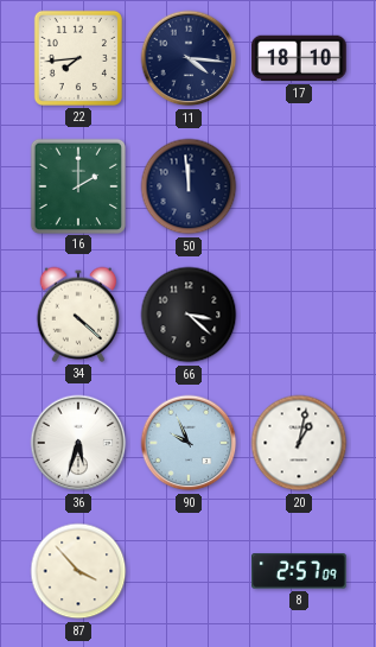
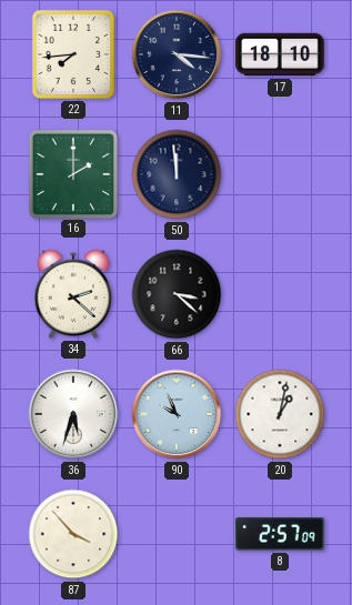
34: 4:22 -> 2:22
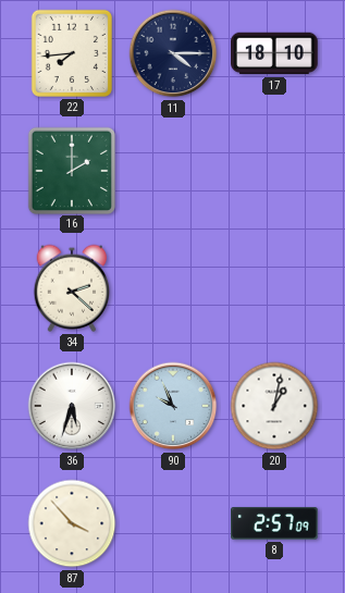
11: 4:16 -> 4:15
50: 11:59 -> none
66: 3:22 -> none
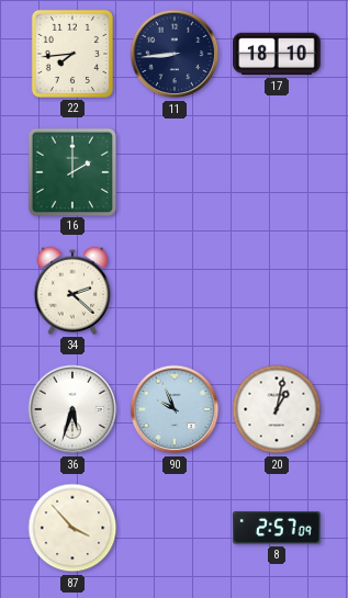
11: 4:15 -> 8:44
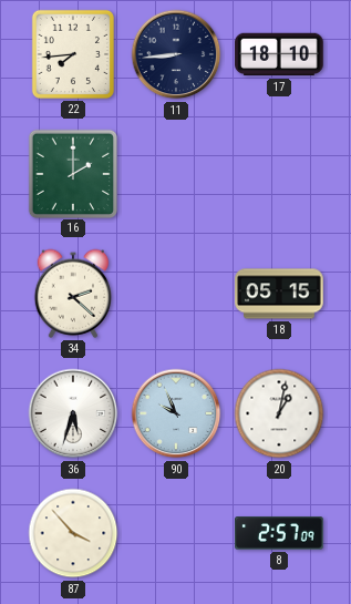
18: none -> 05:15
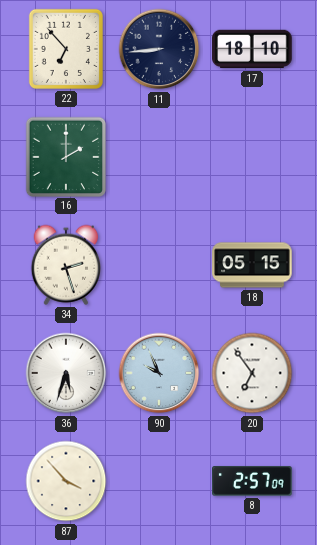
22: 7:44 -> 6:53
34: 2:22 -> 2:27
20: 1:02 -> 6:54
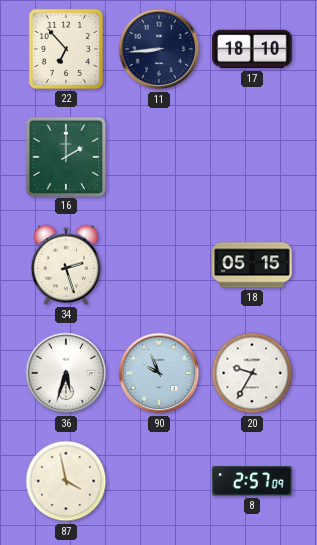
20: 6:54 -> 9:35
87: 3:53 -> 3:58
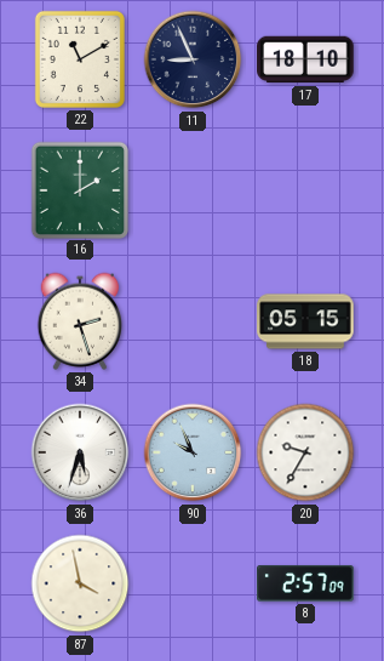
22: 6:53 -> 11:10
11: 8:44 -> 8:56
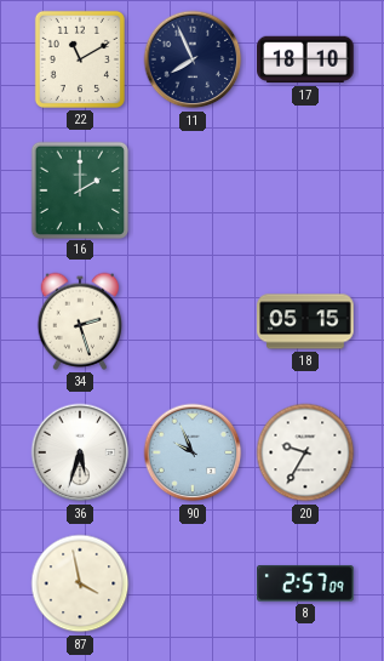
11: 8:56 -> 7:56
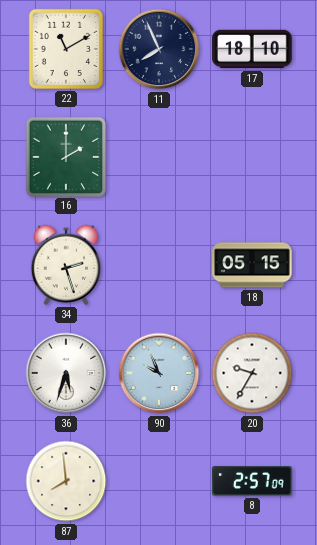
87: 3:58 -> 7:59
